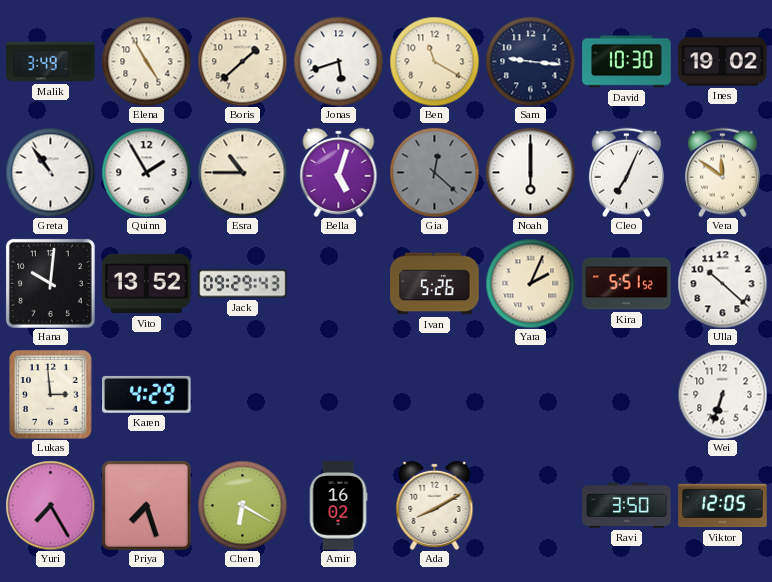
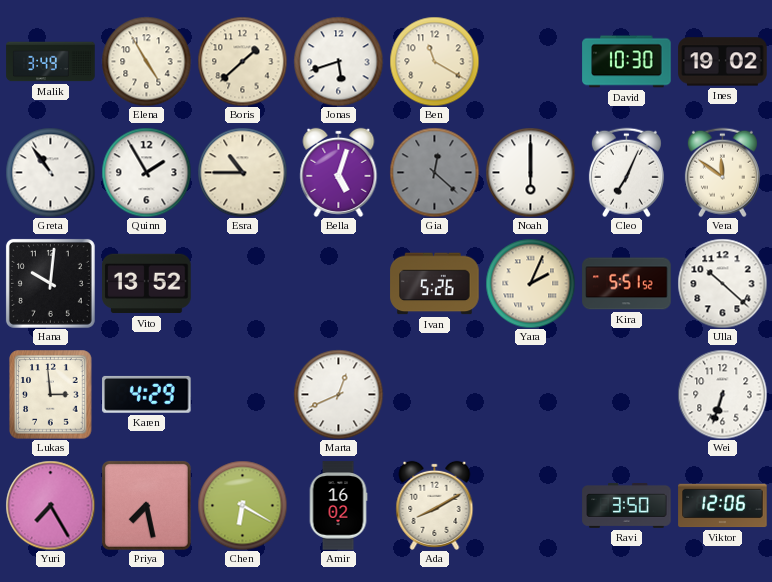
Sam: 9:16 -> none
Jack: 09:29 -> none
Marta: none -> 12:41
Priya: 7:27 -> 7:28
Viktor: 12:05 -> 12:06
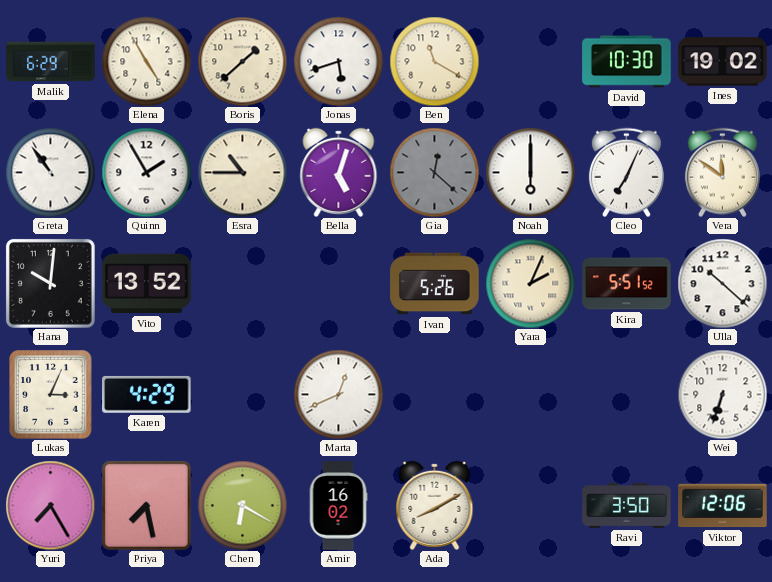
Malik: 3:49 -> 6:29
Lukas: 2:59 -> 3:04
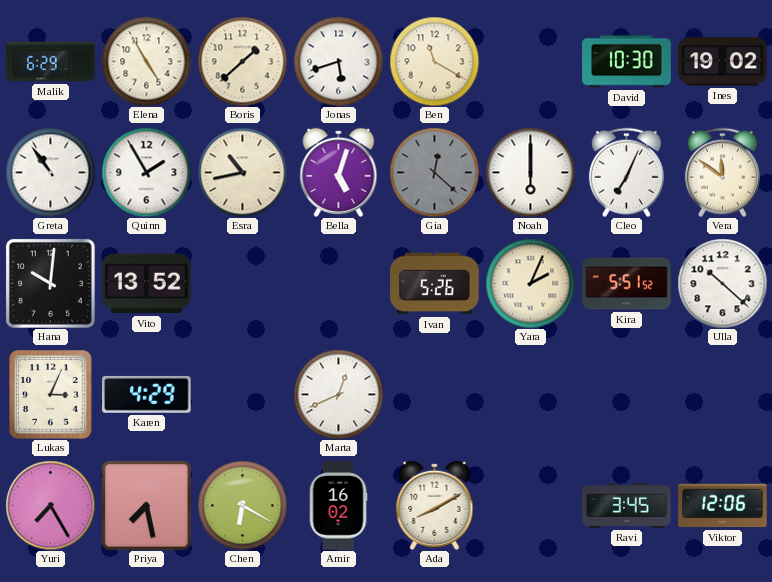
Esra: 10:45 -> 10:43
Wei: 6:33 -> none
Ravi: 3:50 -> 3:45
